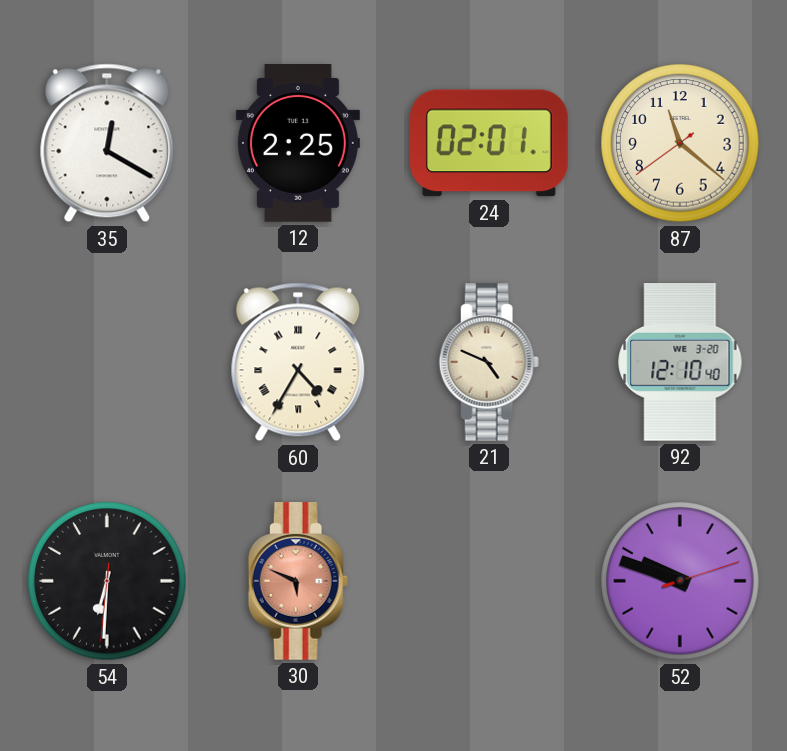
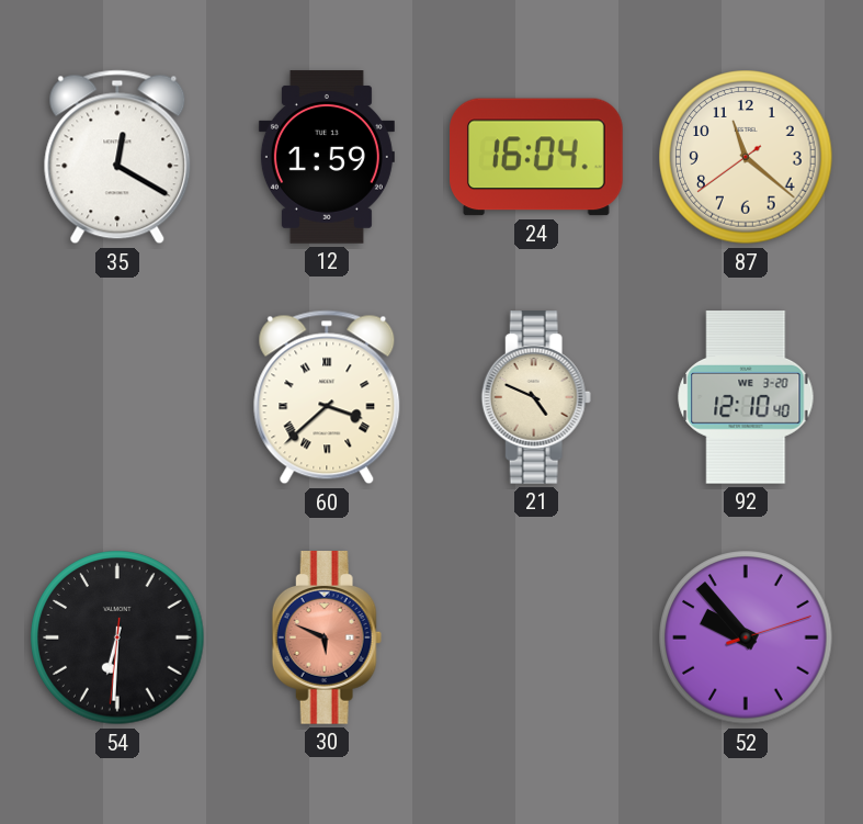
12: 2:25 -> 1:59
24: 02:01 -> 16:04
60: 4:35 -> 3:38
52: 9:48 -> 9:53
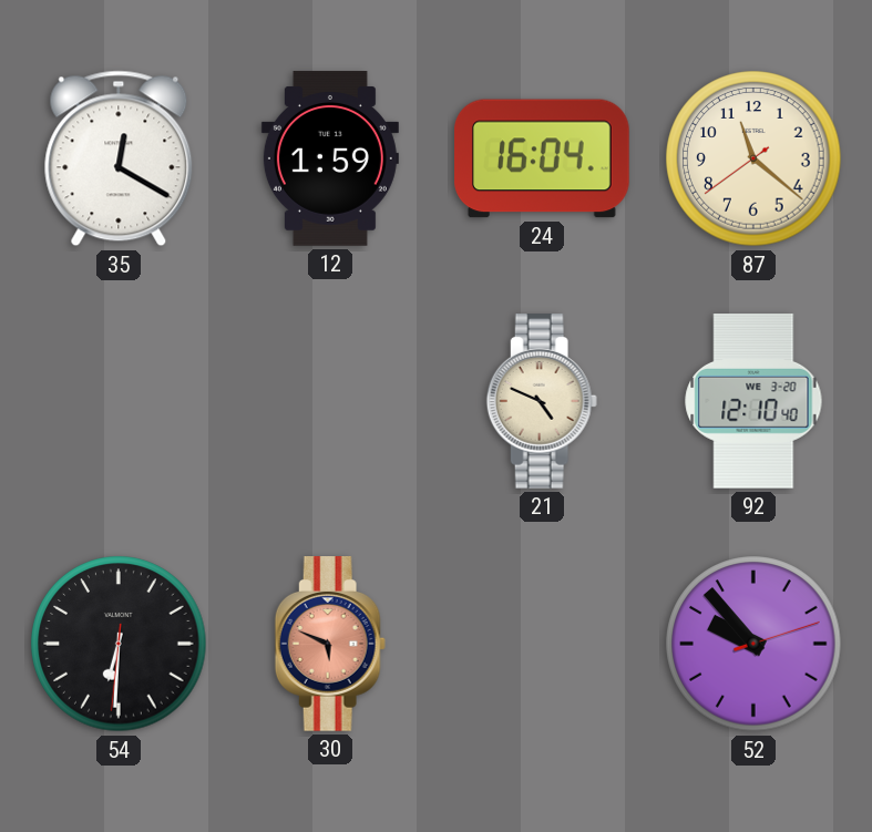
60: 3:38 -> none
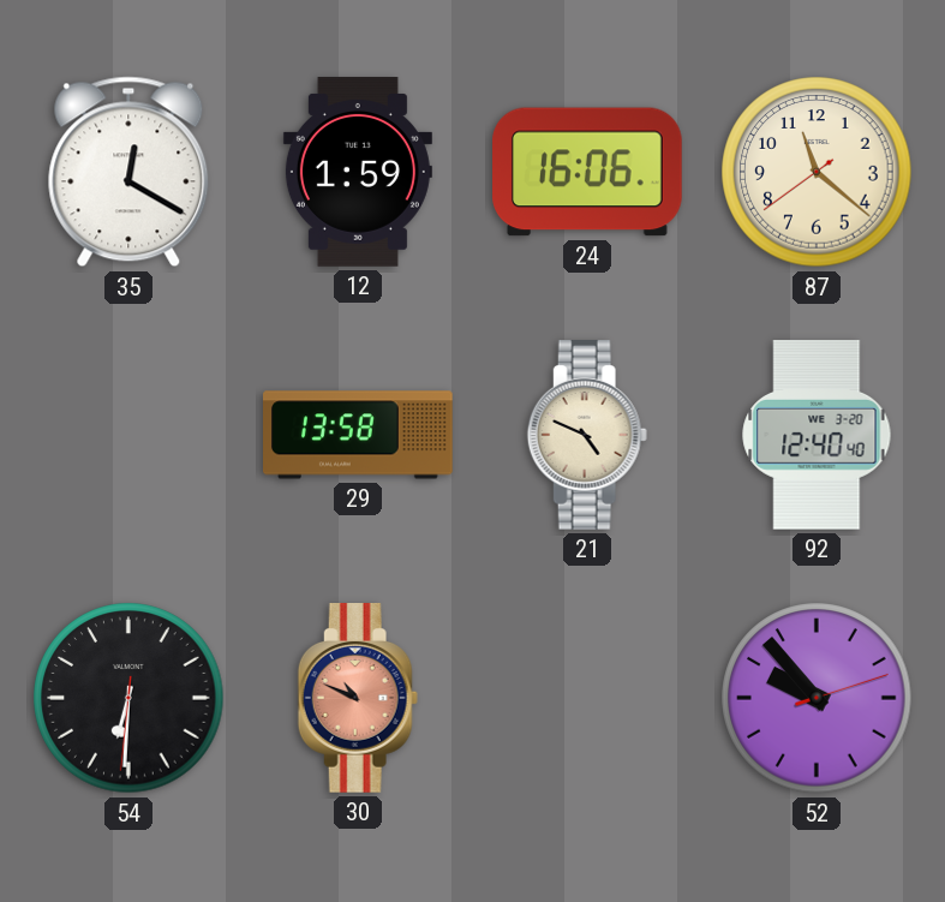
24: 16:04 -> 16:06
29: none -> 13:58
92: 12:10 -> 12:40
30: 5:49 -> 10:49
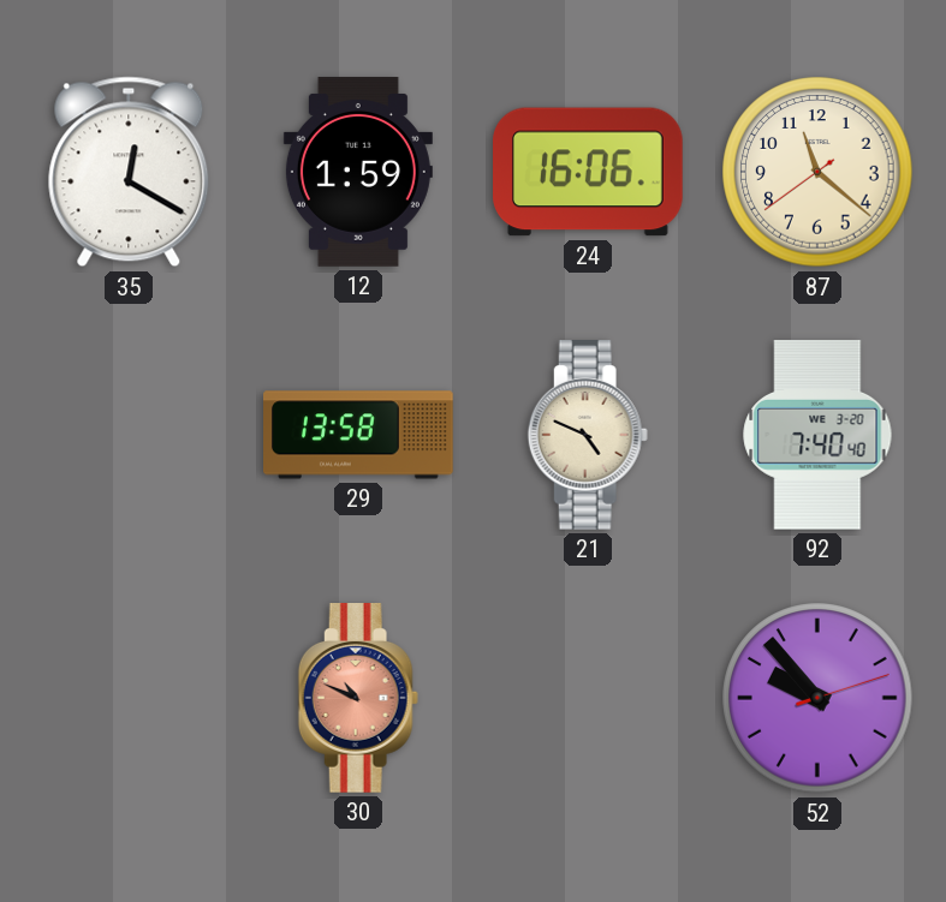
92: 12:40 -> 7:40
54: 6:30 -> none
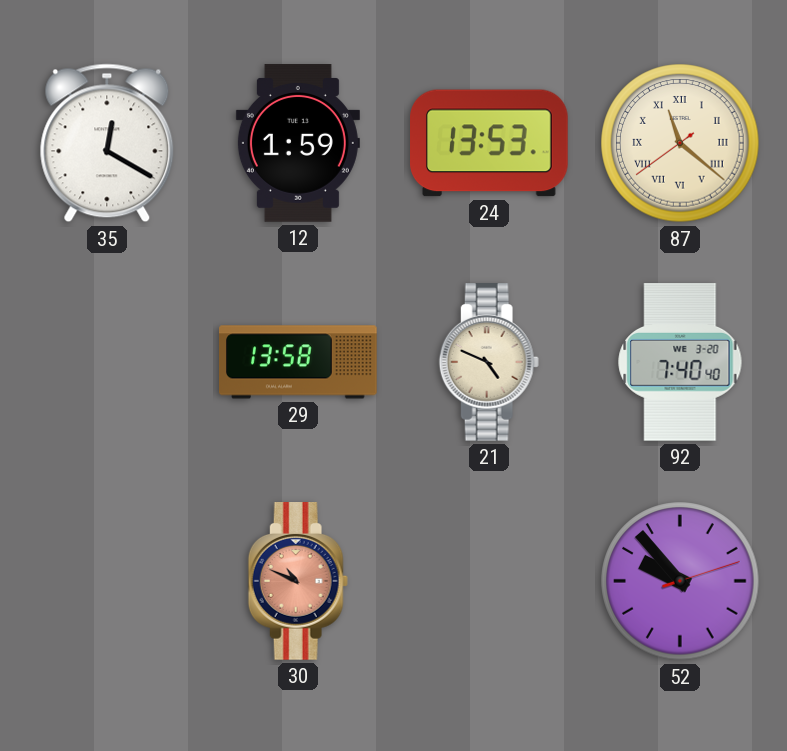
24: 16:06 -> 13:53
87 numerals: Arabic -> Roman
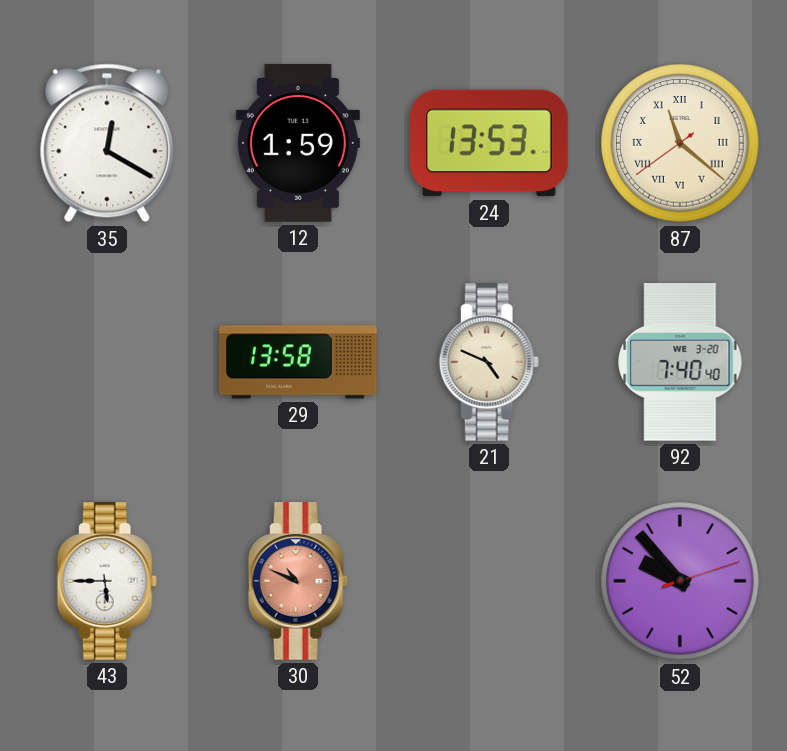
43: none -> 5:45
